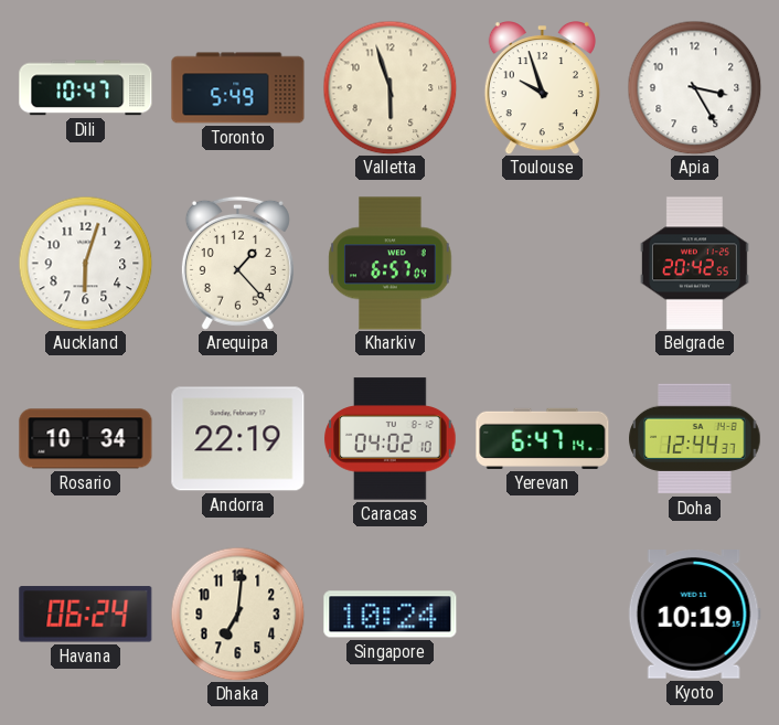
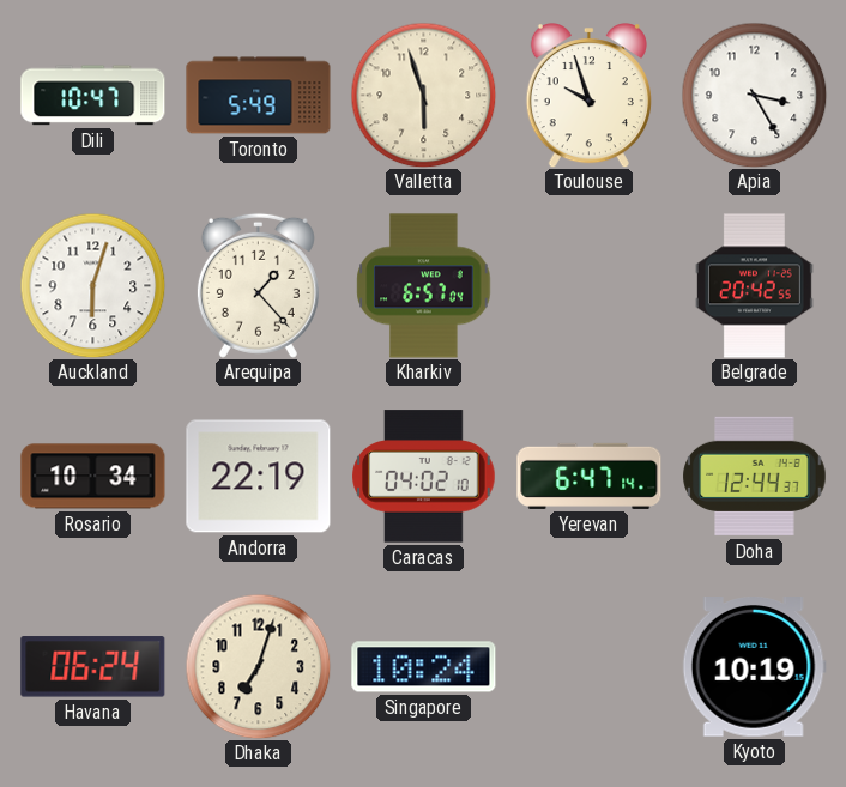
Dhaka: 7:01 -> 7:03
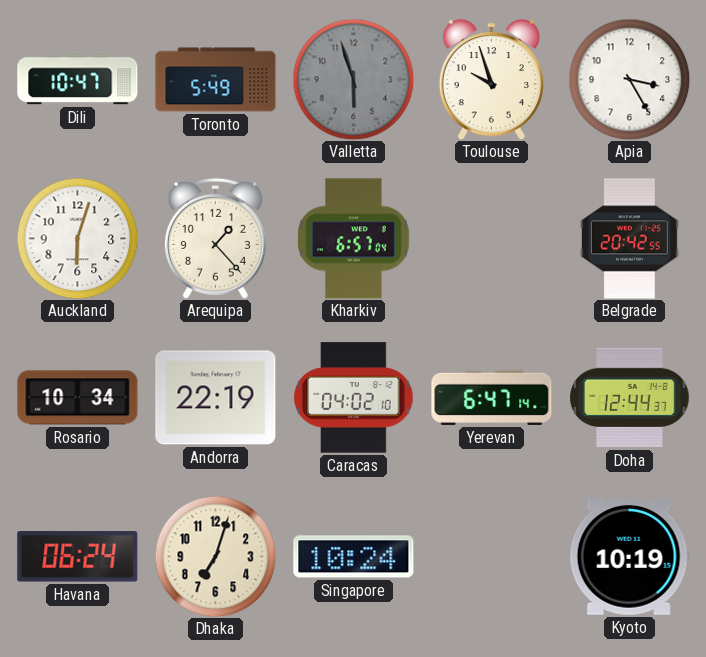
Valletta dial: cream -> grey
